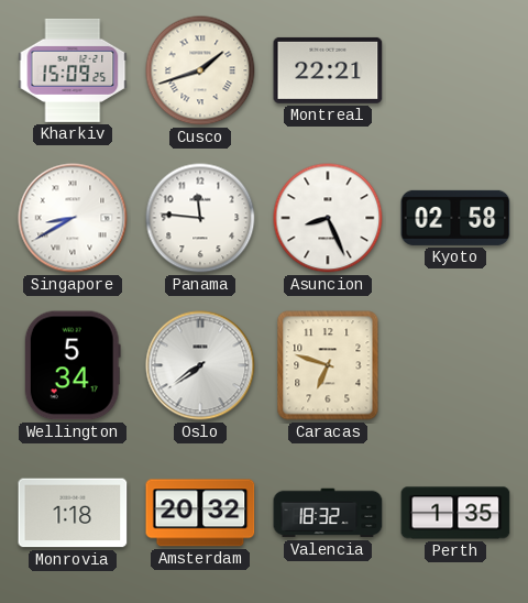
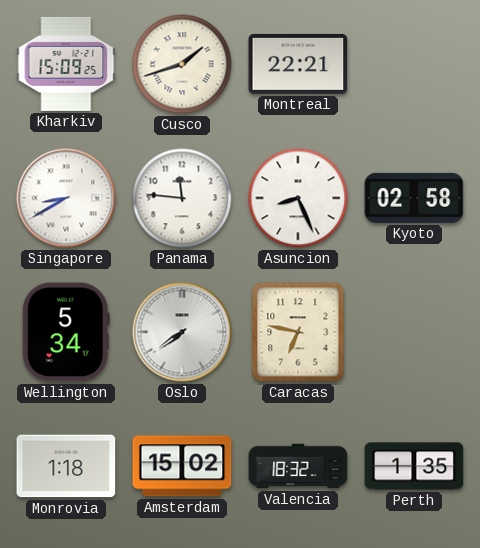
Caracas: 6:48 -> 6:47
Amsterdam: 20:32 -> 15:02
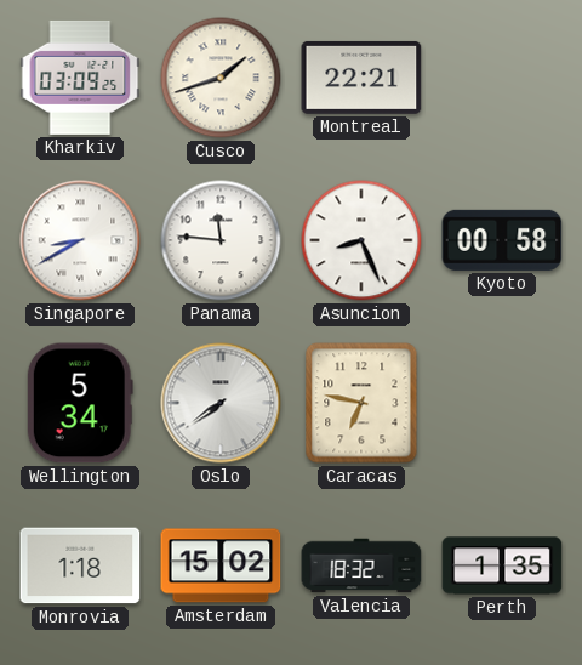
Kharkiv: 15:09 -> 03:09
Kyoto: 02:58 -> 00:58
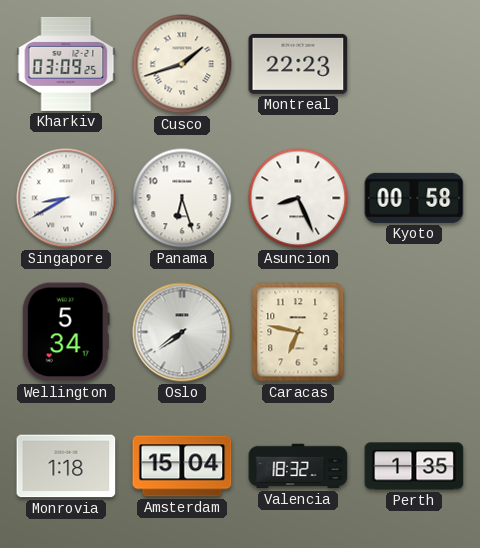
Montreal: 22:21 -> 22:23
Panama: 11:46 -> 6:27
Amsterdam: 15:02 -> 15:04
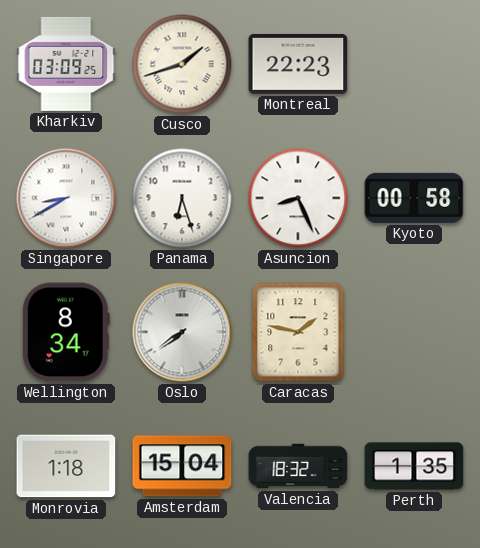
Wellington: 5:34 -> 8:34
Caracas: 6:47 -> 1:47
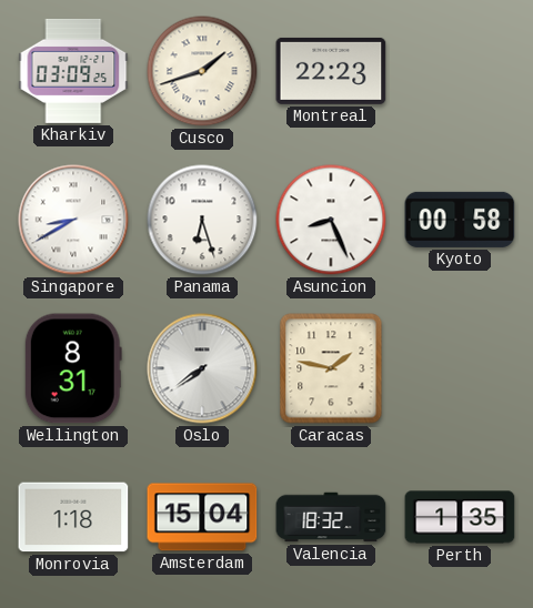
Wellington: 8:34 -> 8:31
